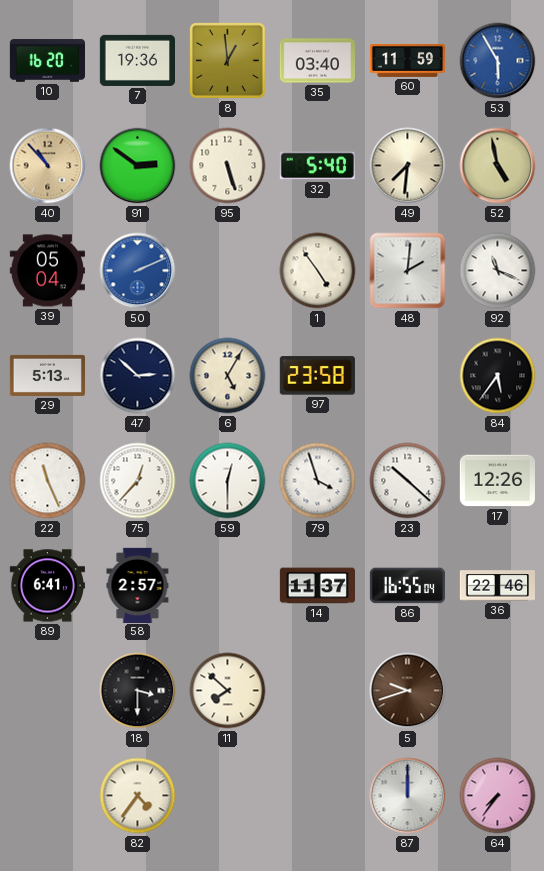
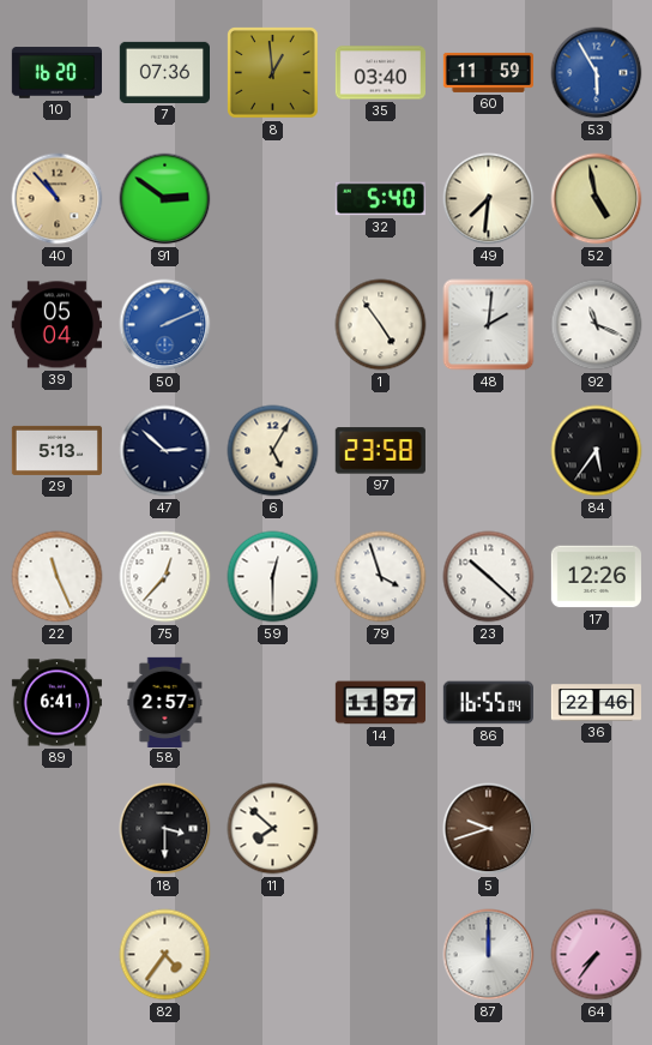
7: 19:36 -> 07:36
95: 5:27 -> none
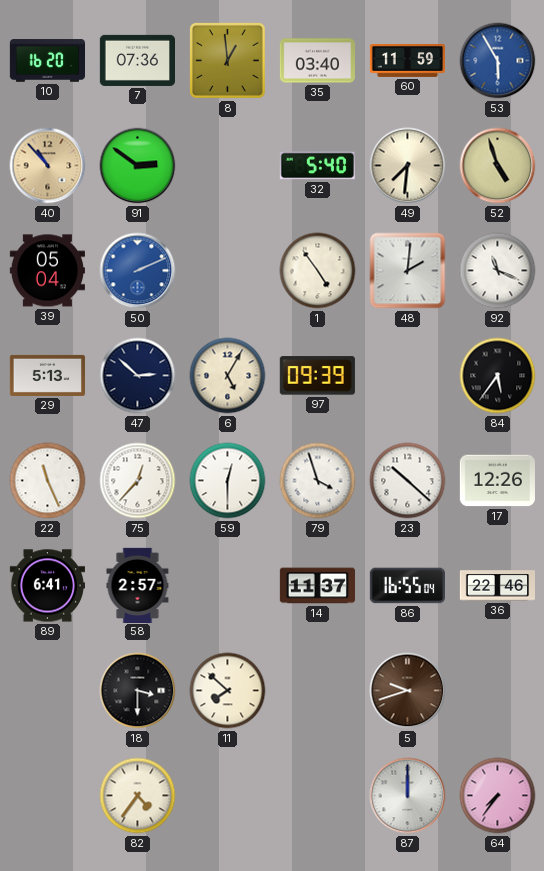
52: 4:58 -> 4:57
97: 23:58 -> 09:39
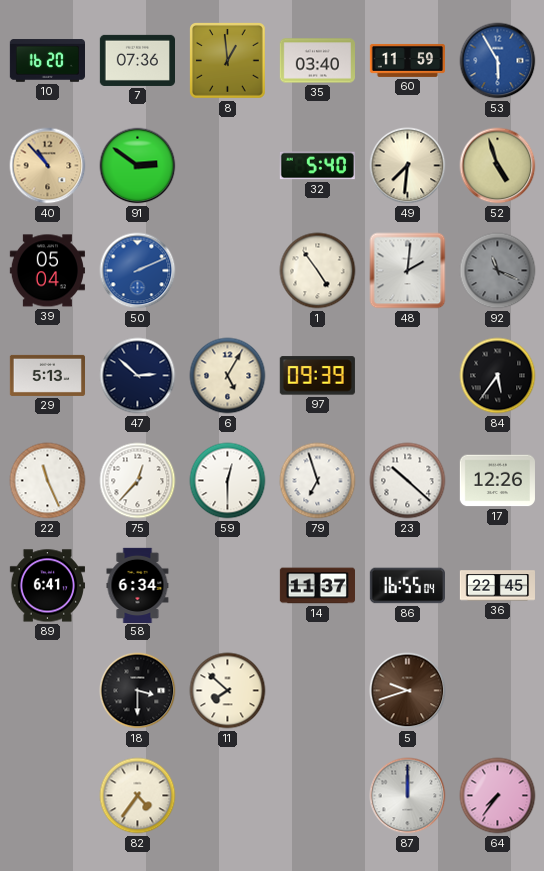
92 dial: white -> grey
79: 3:57 -> 6:57
58: 2:57 -> 6:34
36: 22:46 -> 22:45
